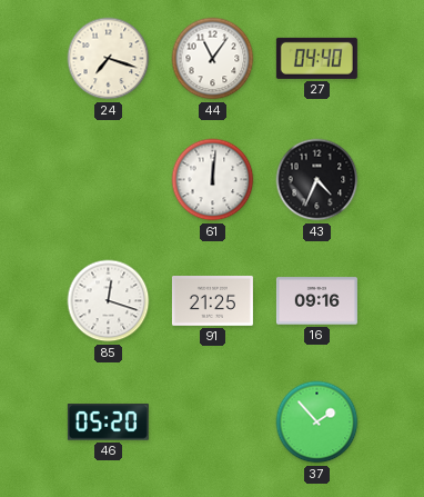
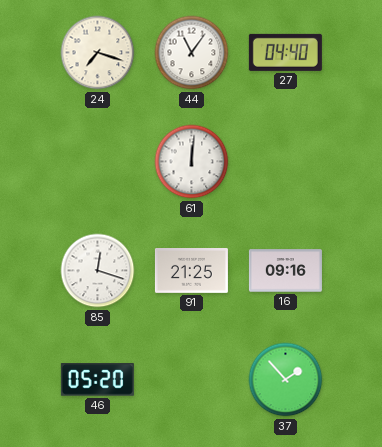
43: 4:34 -> none
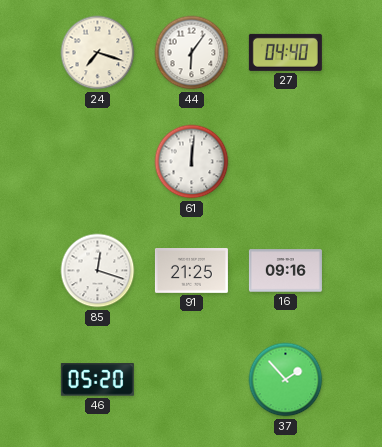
44: 11:06 -> 6:06
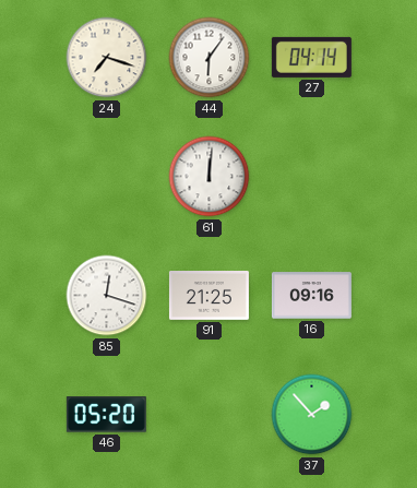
27: 04:40 -> 04:14
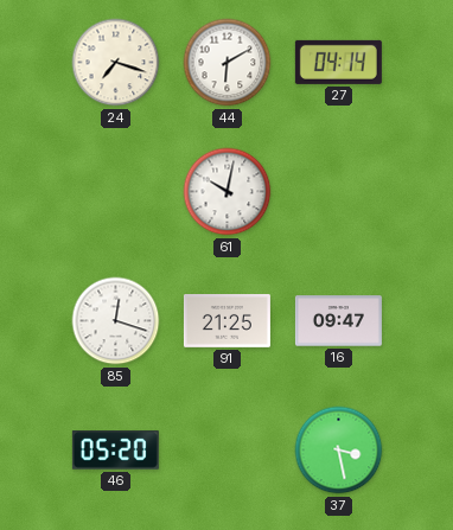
44: 6:06 -> 6:10
61: 12:01 -> 10:02
16: 09:16 -> 09:47
37: 1:53 -> 3:28
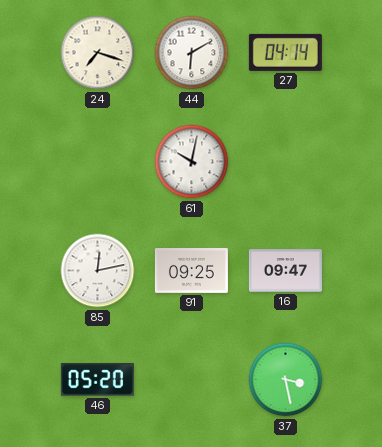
85: 12:18 -> 12:13
91: 21:25 -> 09:25
